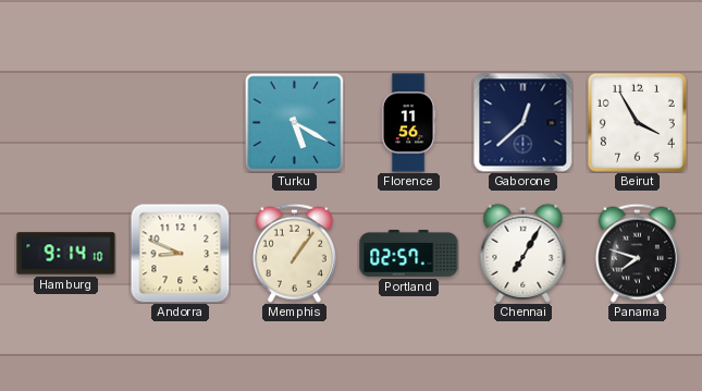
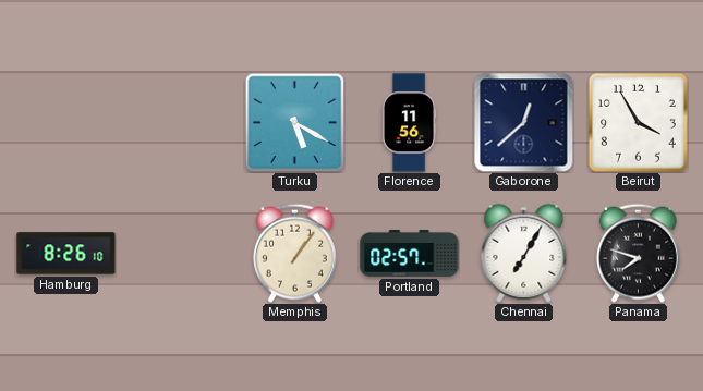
Hamburg: 9:14 -> 8:26
Andorra: 8:49 -> none
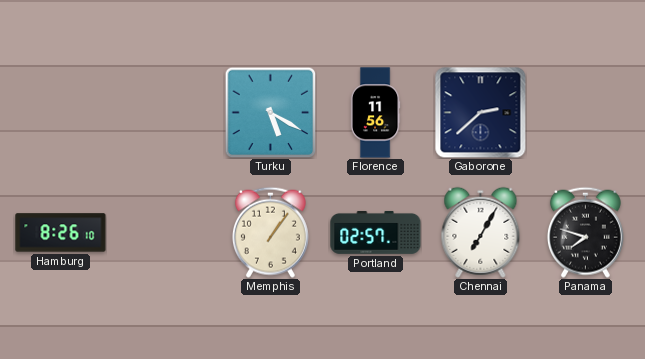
Gaborone: 12:38 -> 2:38
Beirut: 3:55 -> none
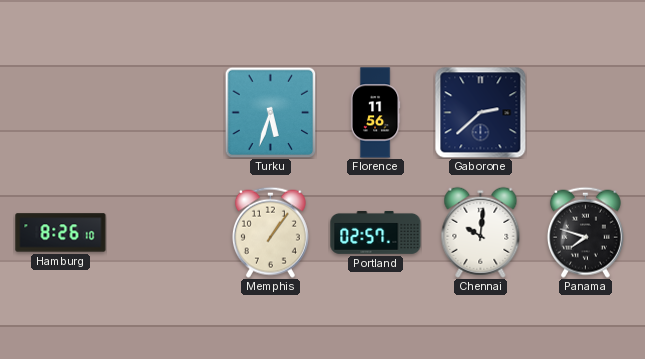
Turku: 5:20 -> 5:33
Chennai: 7:05 -> 10:01
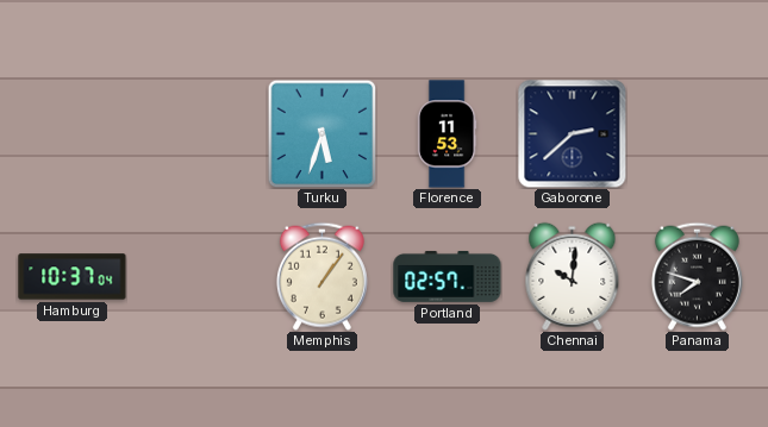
Florence: 11:56 -> 11:53
Hamburg: 8:26 -> 10:37
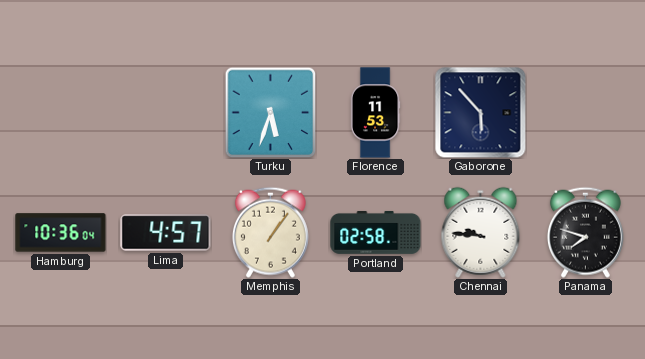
Gaborone: 2:38 -> 5:53
Hamburg: 10:37 -> 10:36
Lima: none -> 4:57
Portland: 02:57 -> 02:58
Chennai: 10:01 -> 9:46
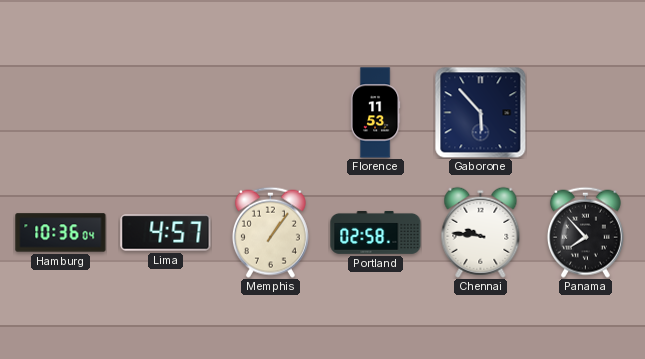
Turku: 5:33 -> none
Panama: 7:48 -> 7:53
